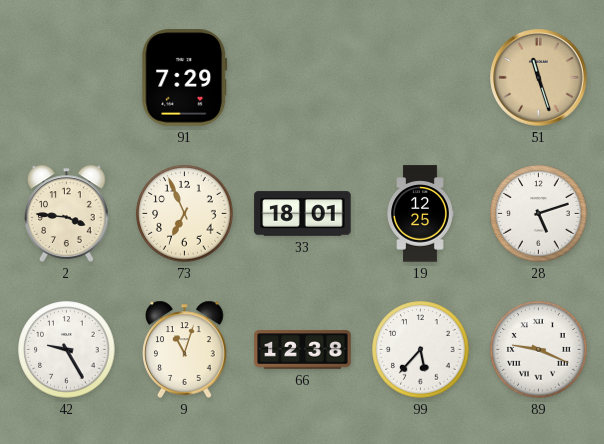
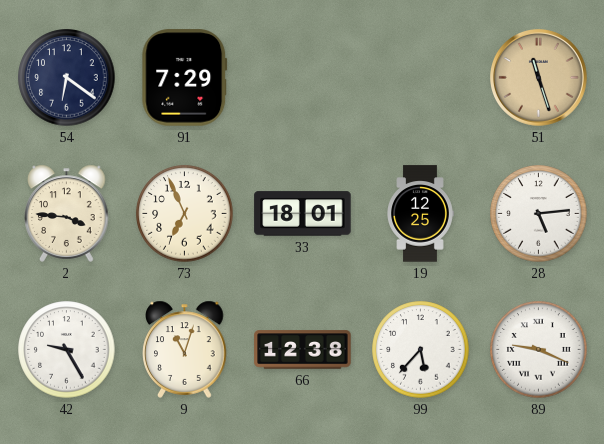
54: none -> 6:21
28: 5:12 -> 5:14
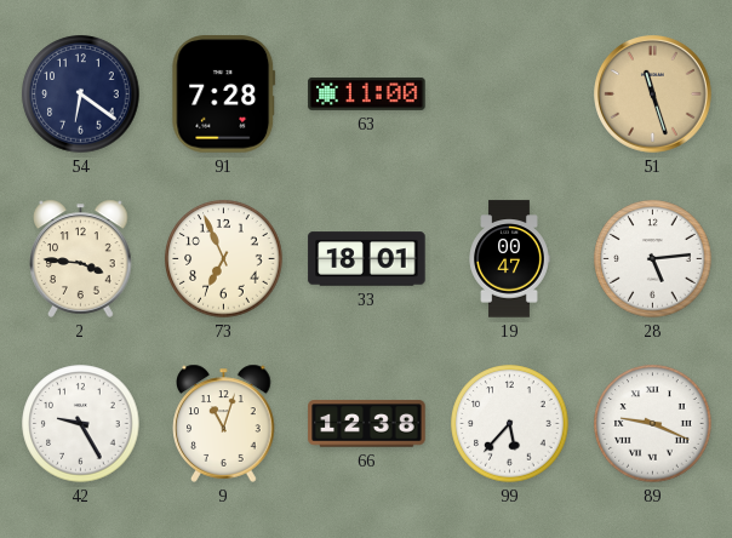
91: 7:29 -> 7:28
63: none -> 11:00
19: 12:25 -> 00:47
